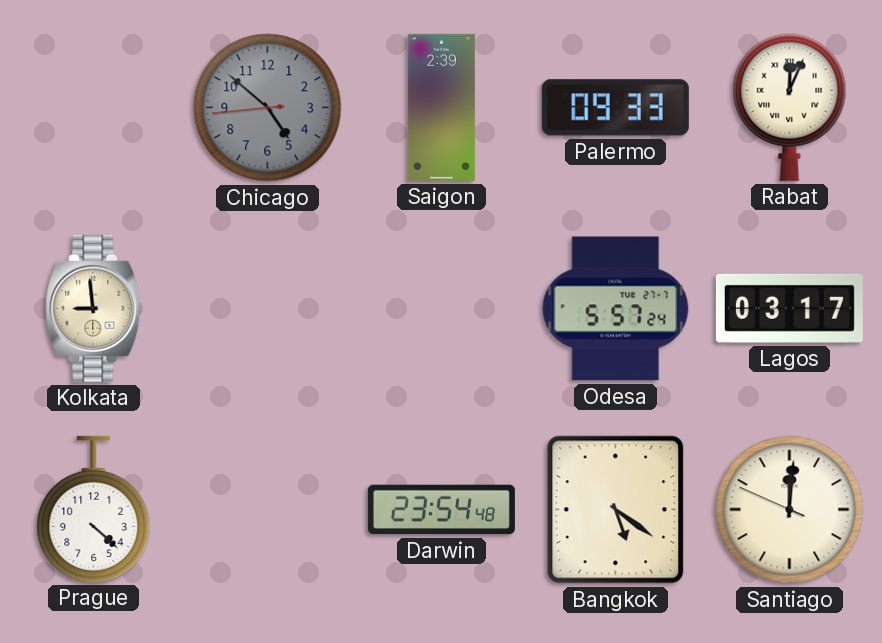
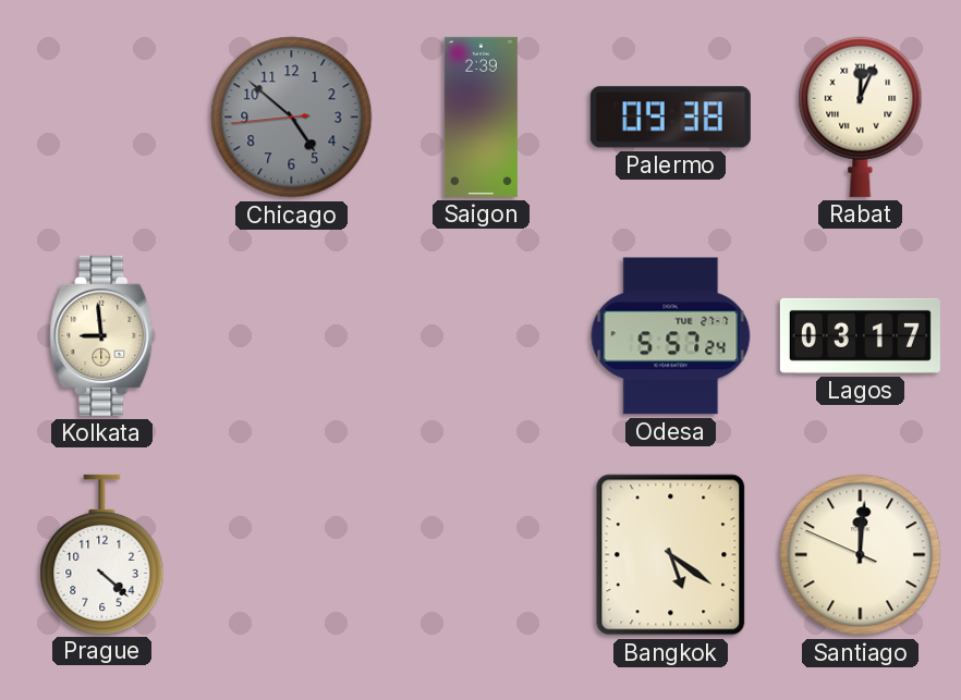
Palermo: 09:33 -> 09:38
Darwin: 23:54 -> none
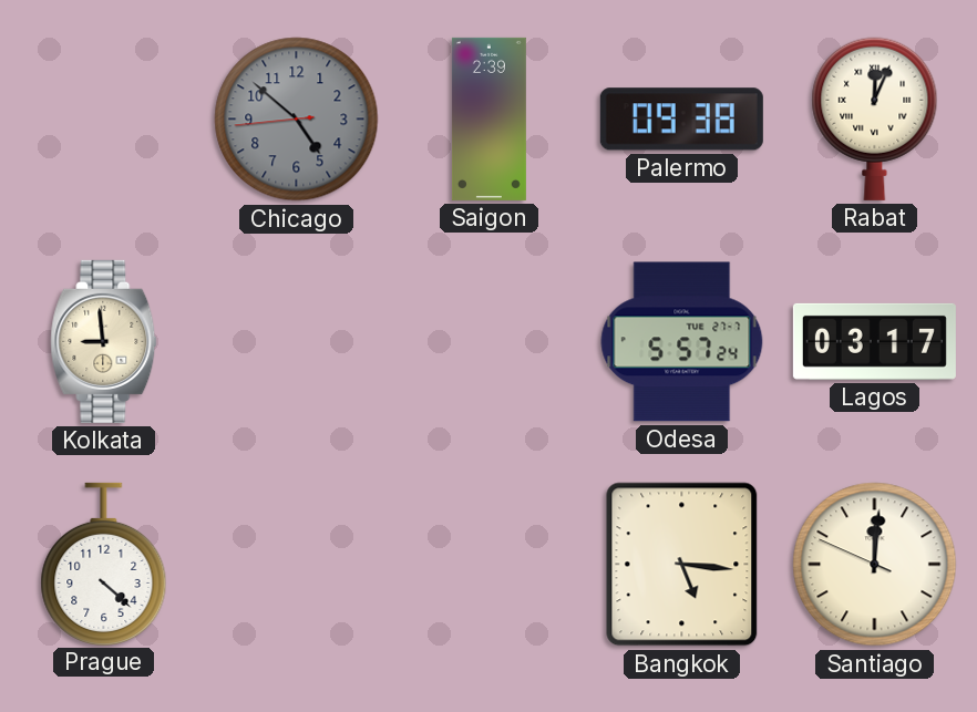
Bangkok: 5:21 -> 5:16
